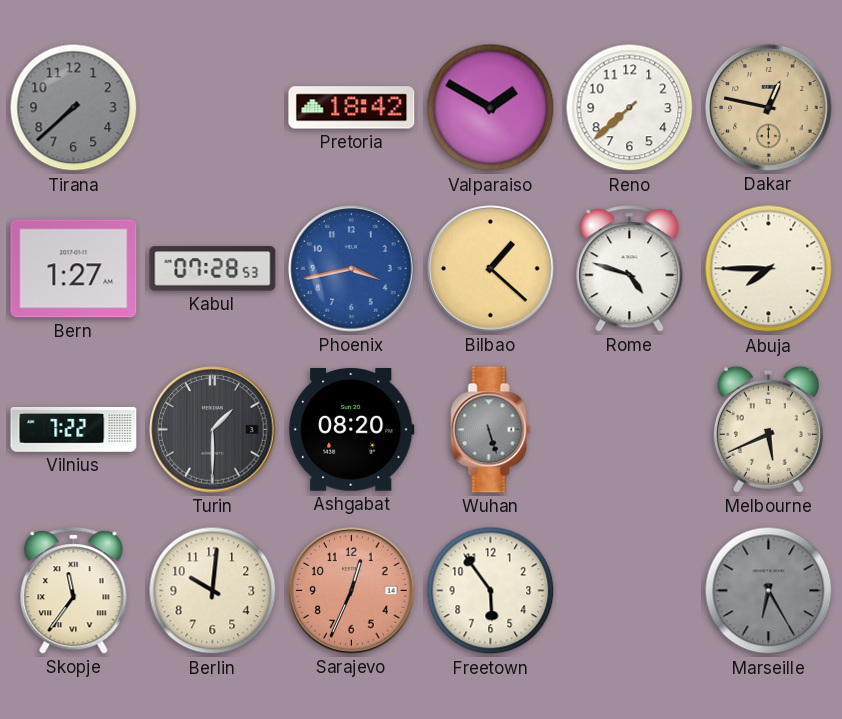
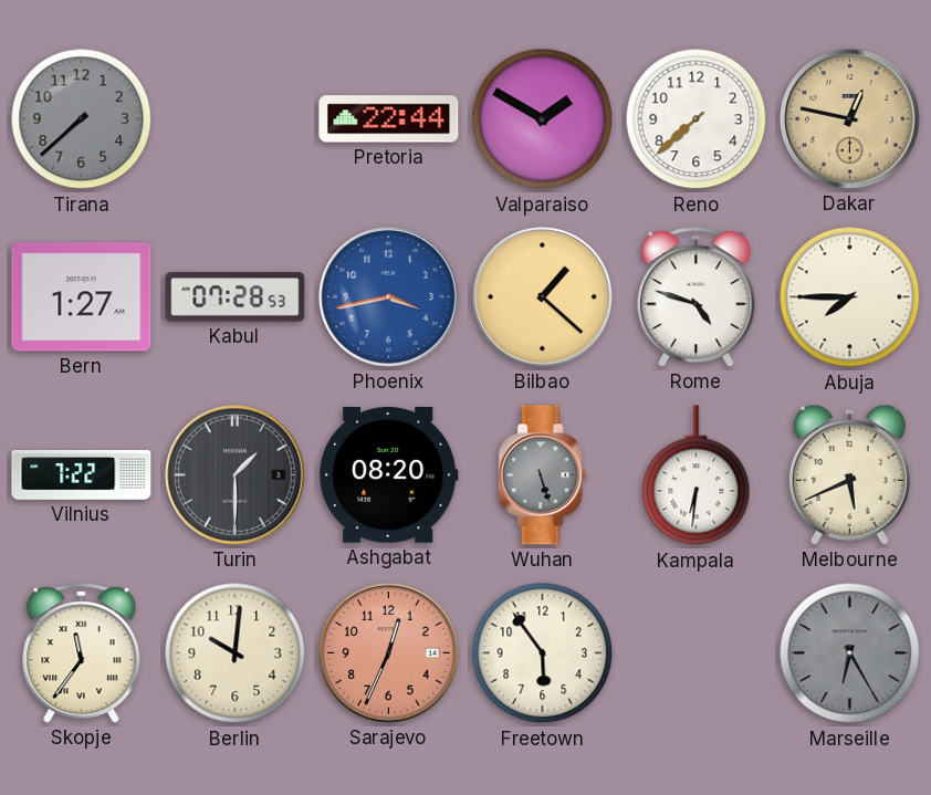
Pretoria: 18:42 -> 22:44
Kampala: none -> 6:31
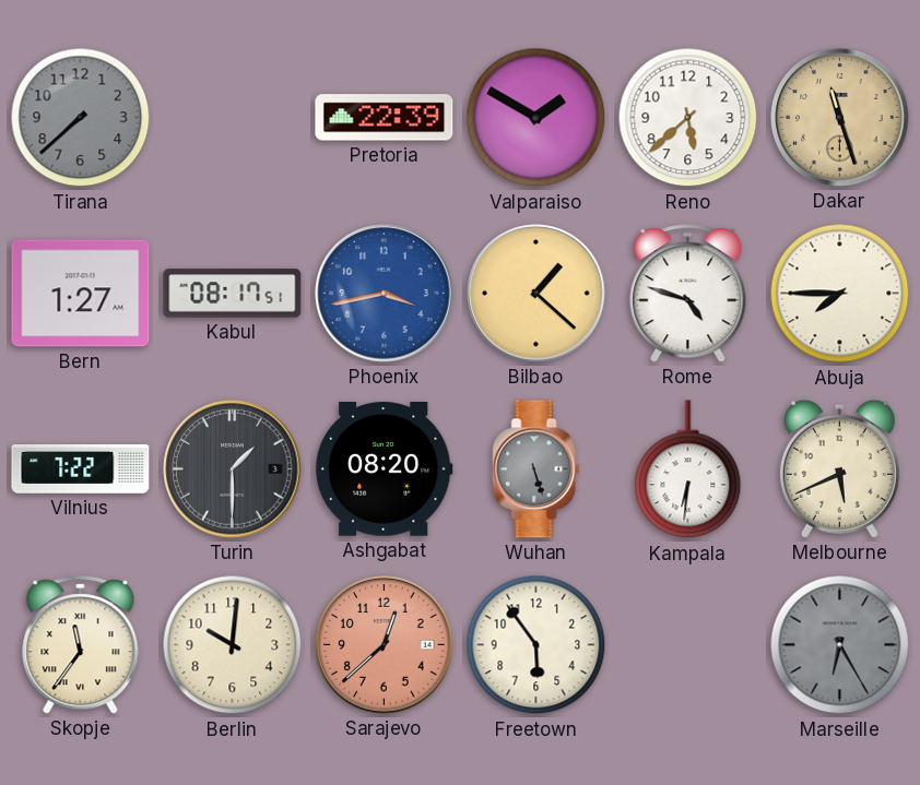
Pretoria: 22:44 -> 22:39
Reno: 7:38 -> 5:38
Dakar: 12:47 -> 11:27
Kabul: 07:28 -> 08:17
Sarajevo: 12:34 -> 12:38
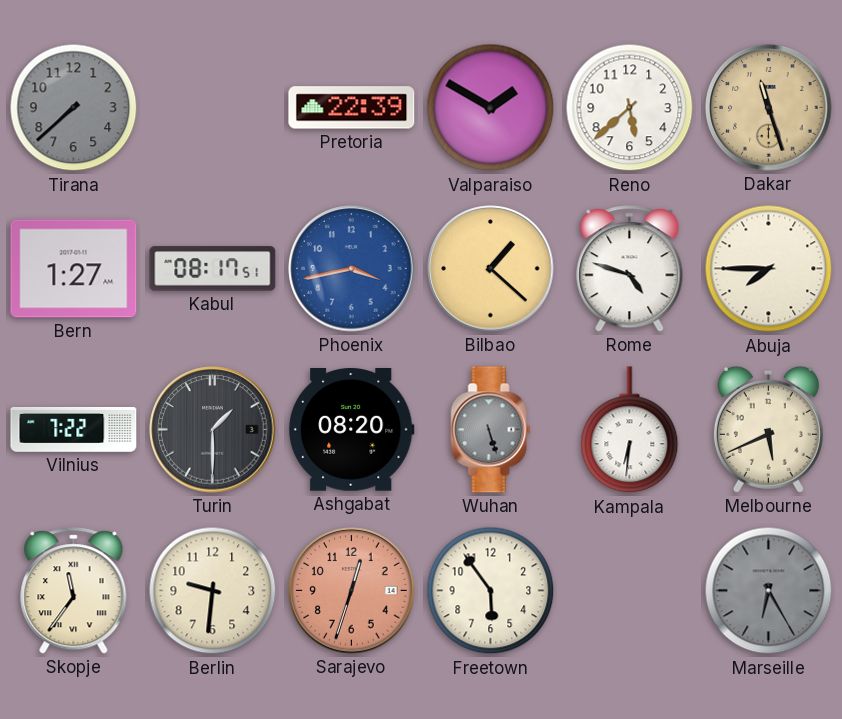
Berlin: 10:01 -> 9:31
Sarajevo: 12:38 -> 12:33
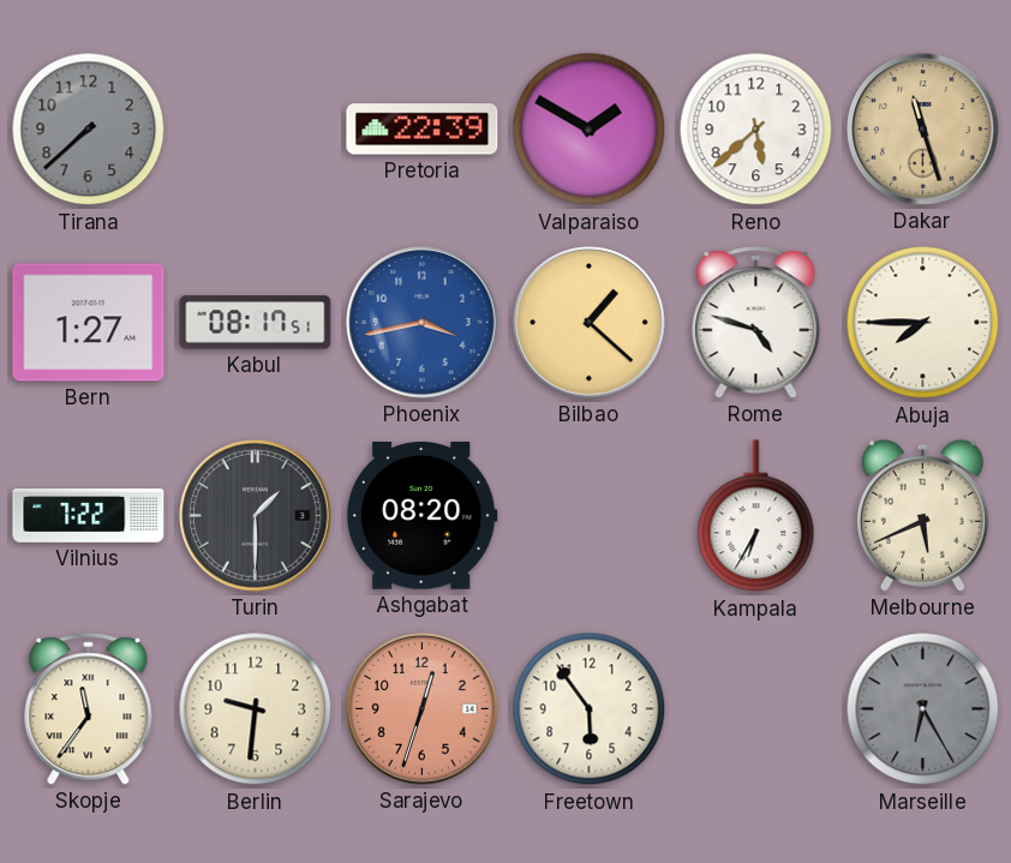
Wuhan: 5:27 -> none
Kampala: 6:31 -> 6:35
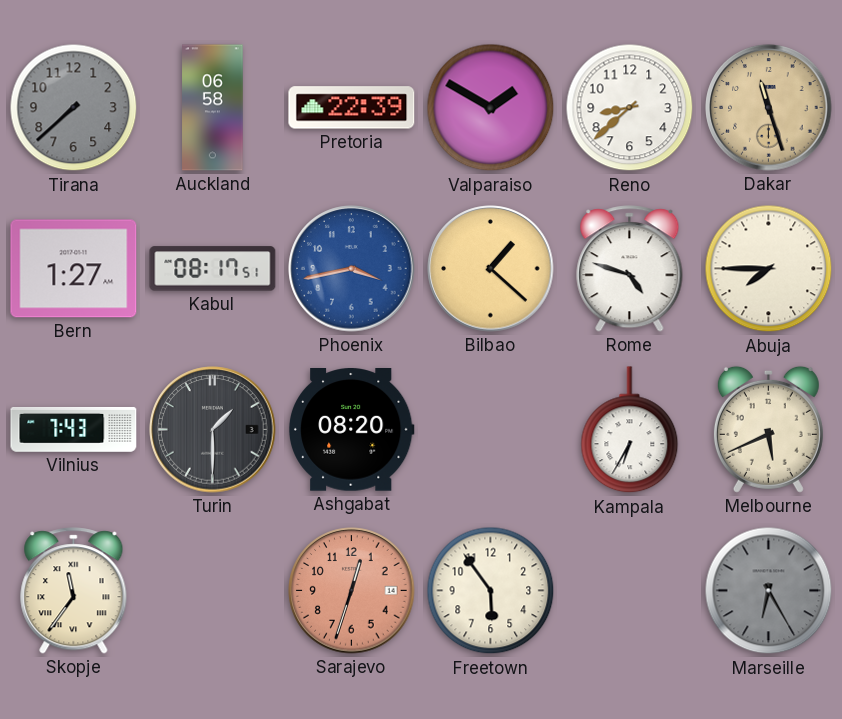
Auckland: none -> 06:58
Reno: 5:38 -> 8:38
Vilnius: 7:22 -> 7:43
Berlin: 9:31 -> none
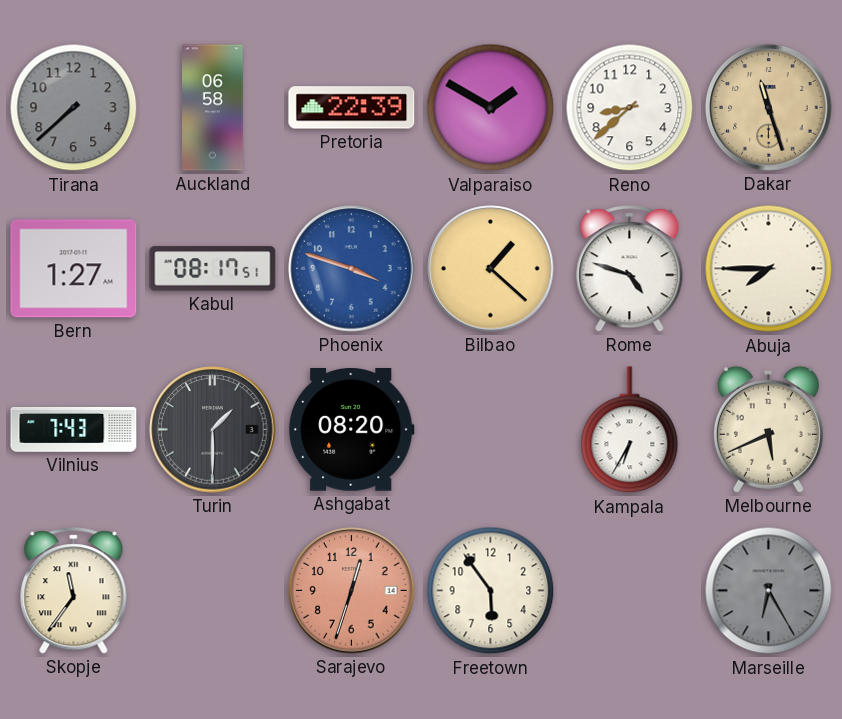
Phoenix: 3:43 -> 3:48
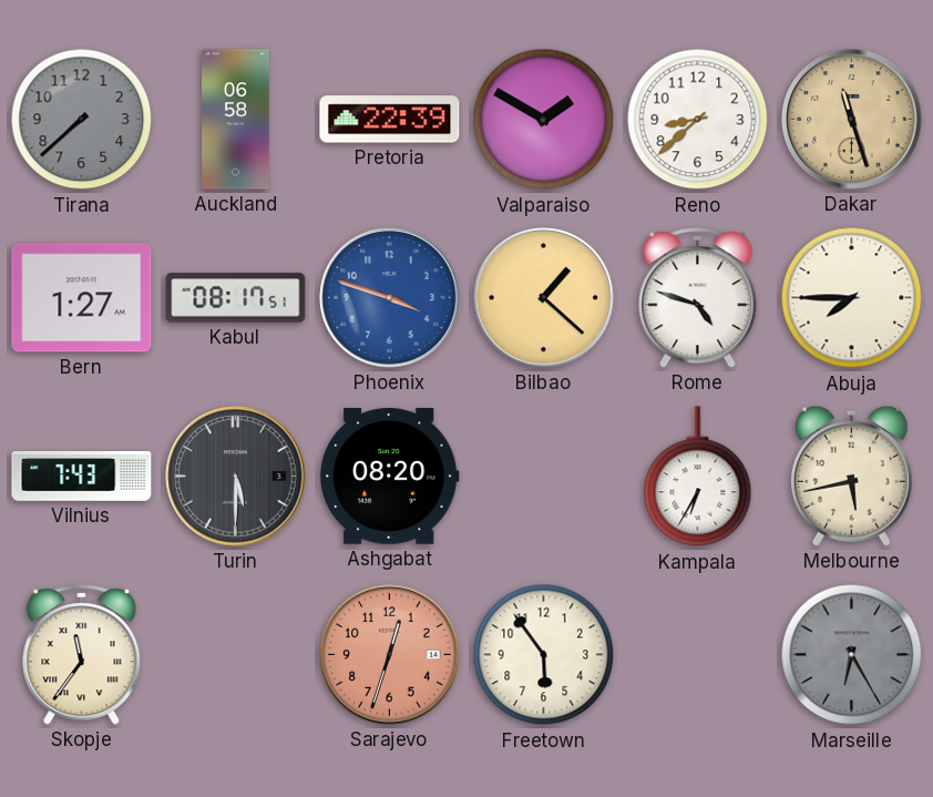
Turin: 1:30 -> 5:30
Melbourne: 5:41 -> 5:43
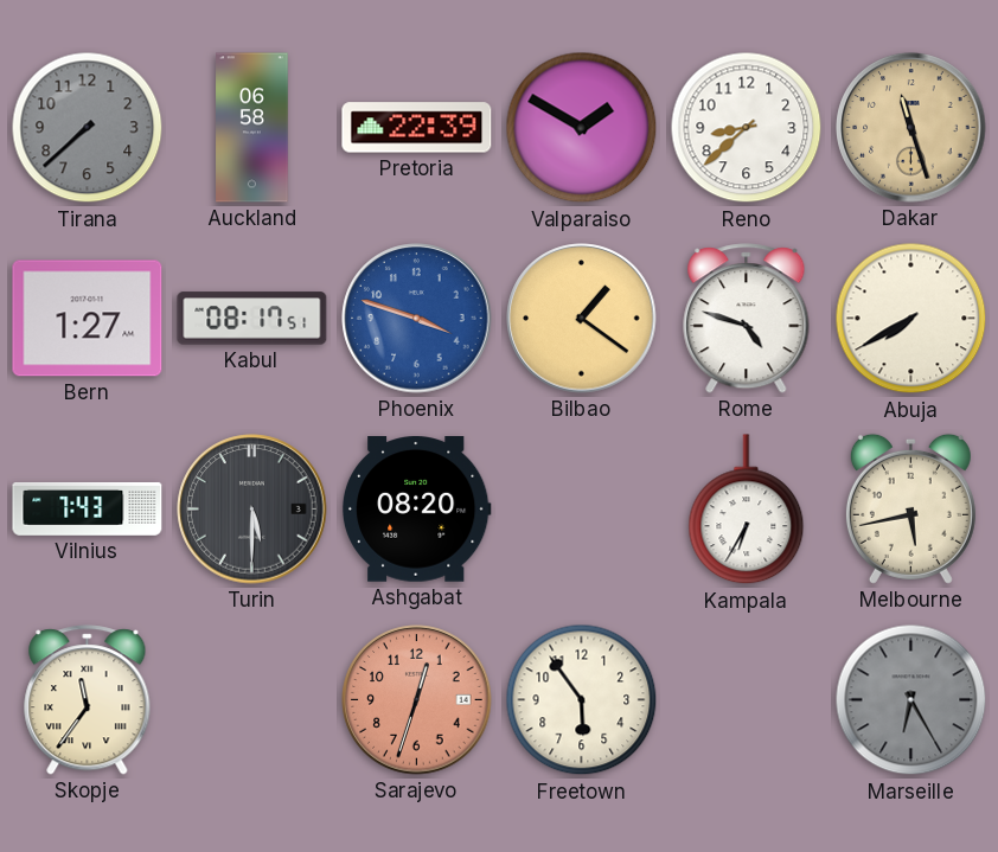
Bilbao: 1:22 -> 1:21
Abuja: 7:45 -> 7:40
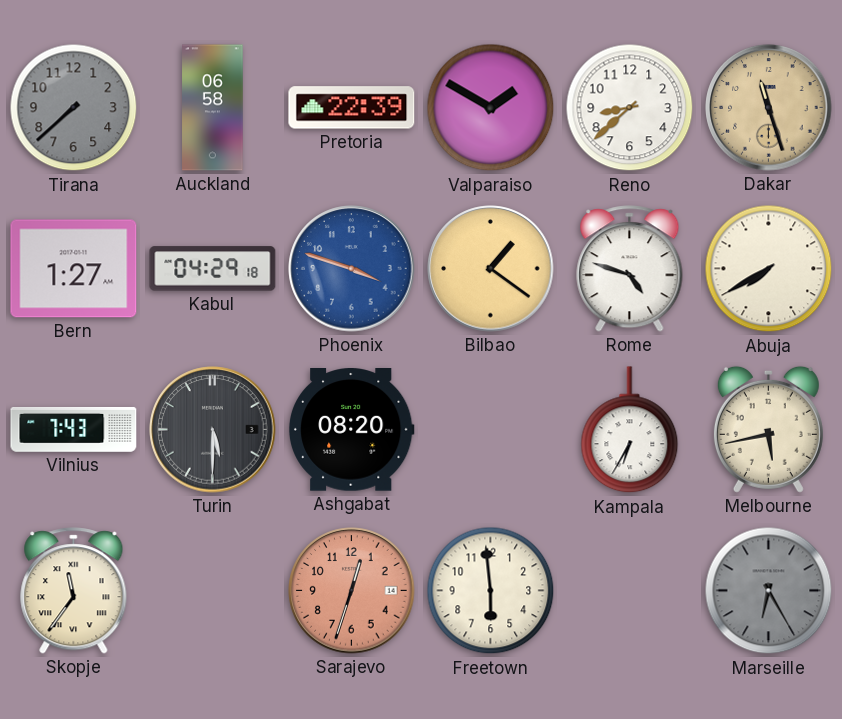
Kabul: 08:17 -> 04:29
Freetown: 5:54 -> 5:59
